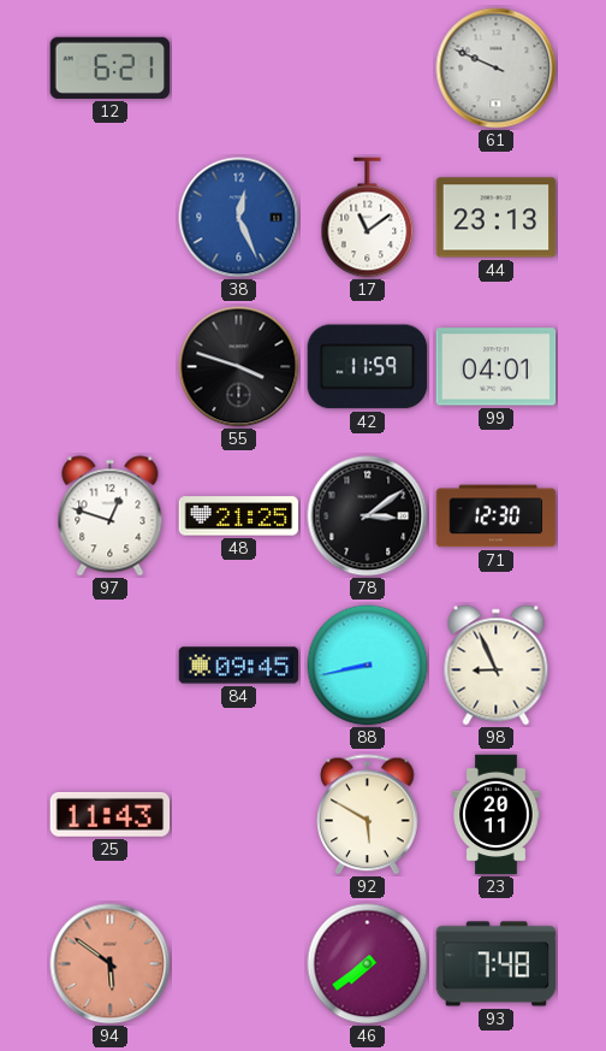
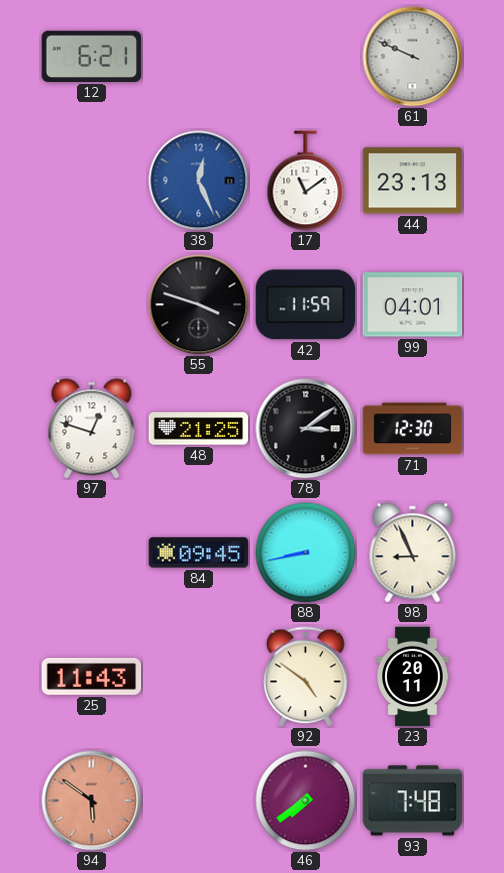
92: 5:50 -> 4:51
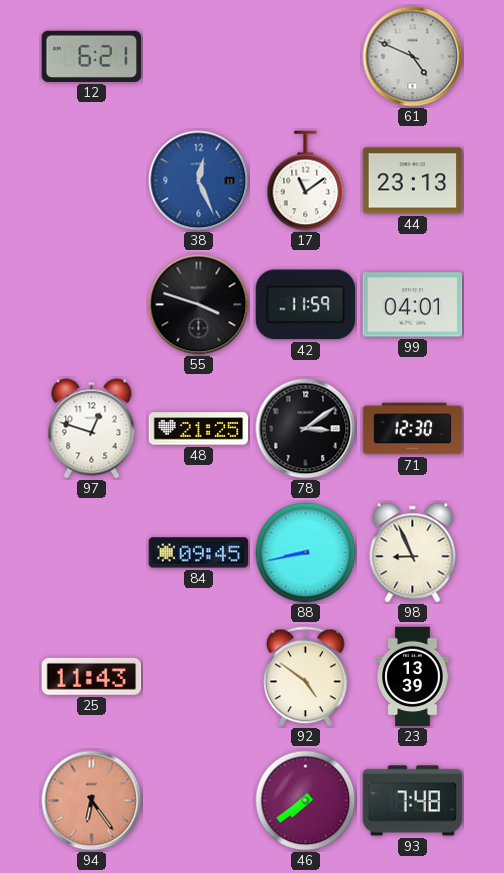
61: 9:49 -> 4:49
23: 20:11 -> 13:39
94: 5:51 -> 6:24
